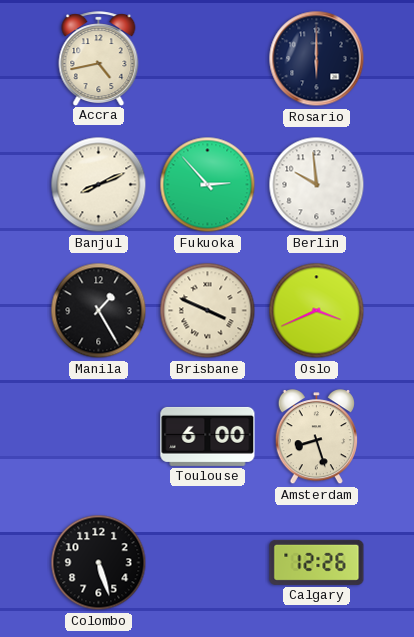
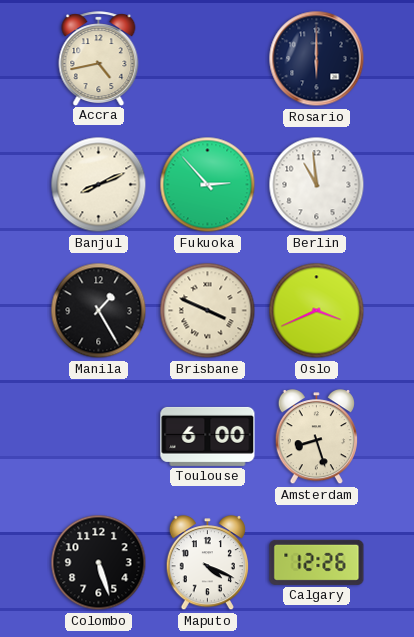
Berlin: 9:59 -> 10:59
Maputo: none -> 4:19
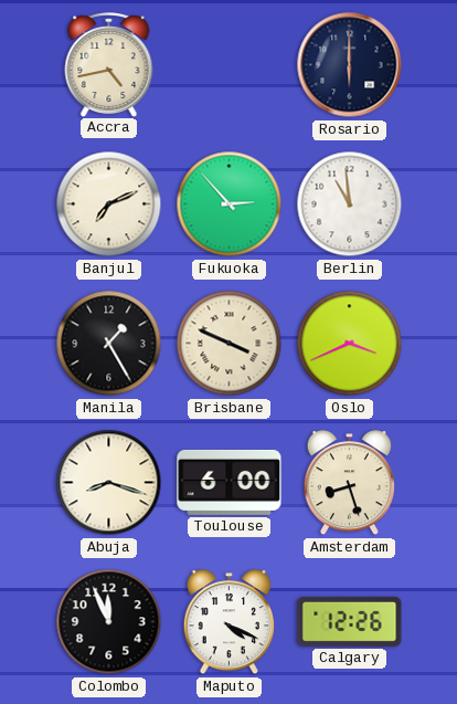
Banjul: 8:11 -> 7:11
Abuja: none -> 8:18
Colombo: 5:27 -> 11:56
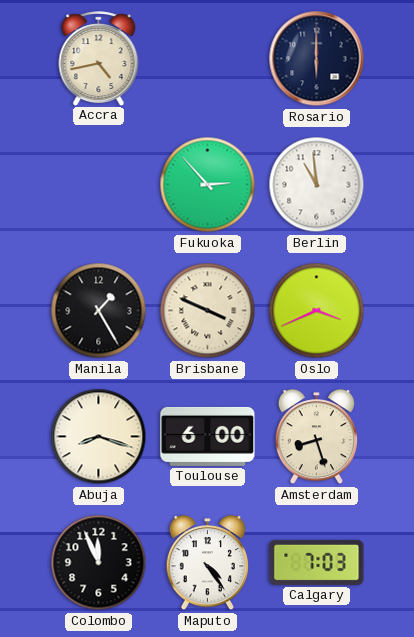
Banjul: 7:11 -> none
Maputo: 4:19 -> 4:24
Calgary: 12:26 -> 7:03
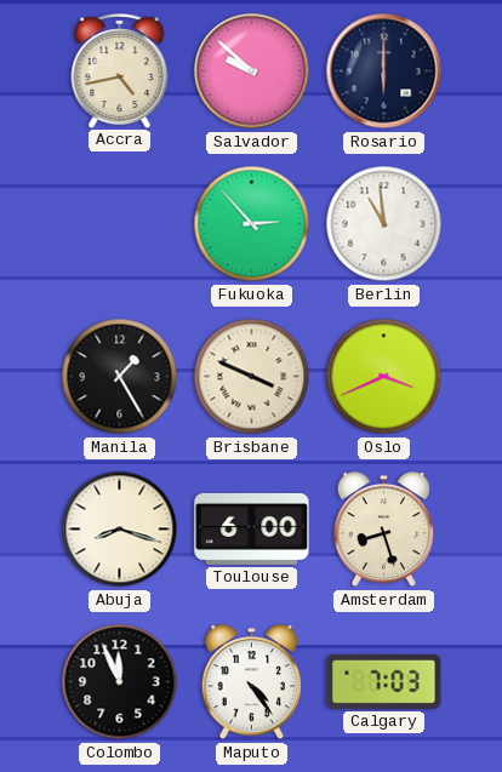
Salvador: none -> 9:52
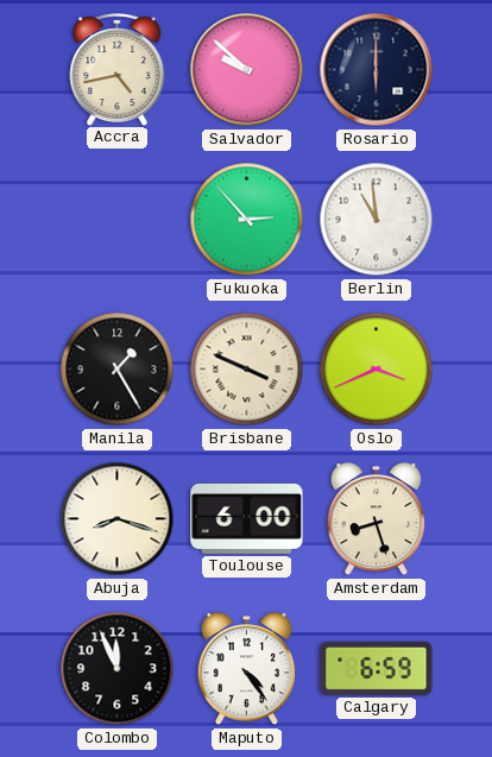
Calgary: 7:03 -> 6:59
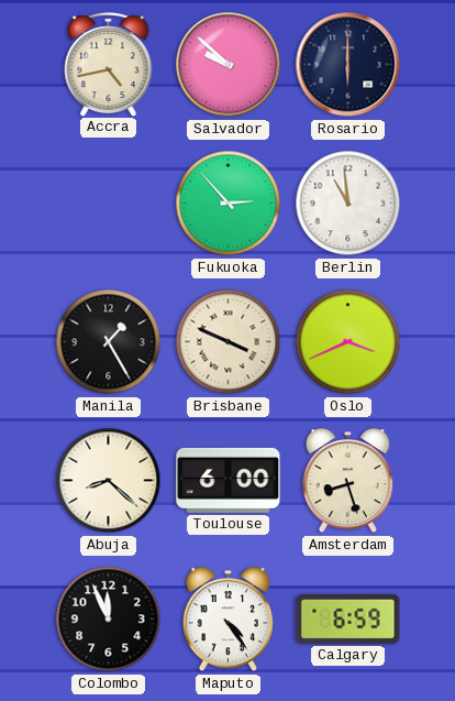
Abuja: 8:18 -> 8:22
